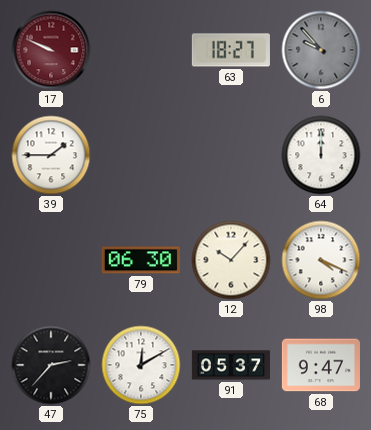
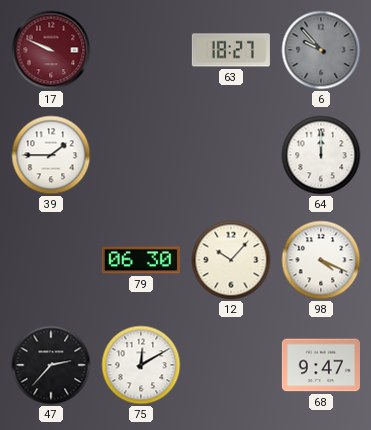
91: 05:37 -> none
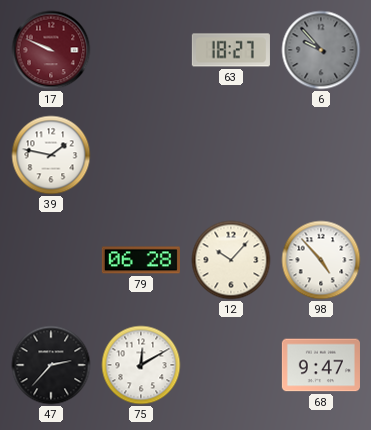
39: 1:45 -> 1:47
64: 12:00 -> none
79: 06:30 -> 06:28
98: 4:19 -> 4:53
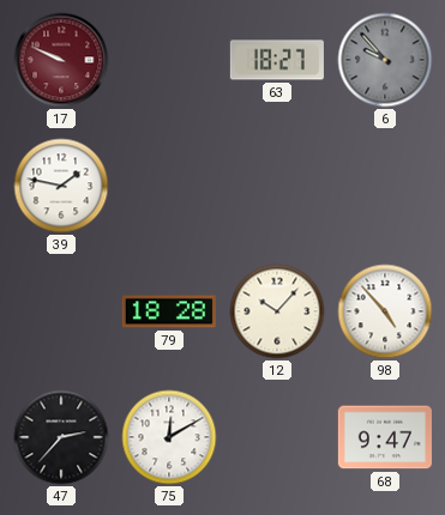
79: 06:28 -> 18:28
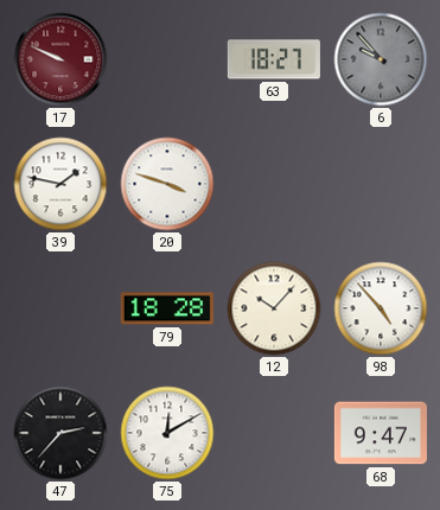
20: none -> 3:48
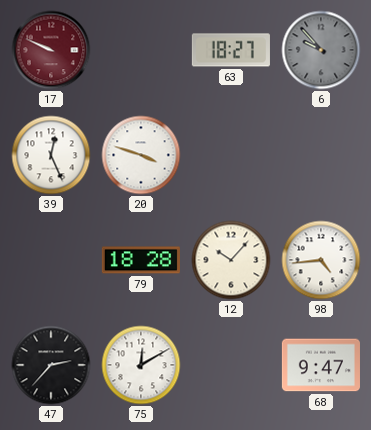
39: 1:47 -> 12:26
98: 4:53 -> 4:44
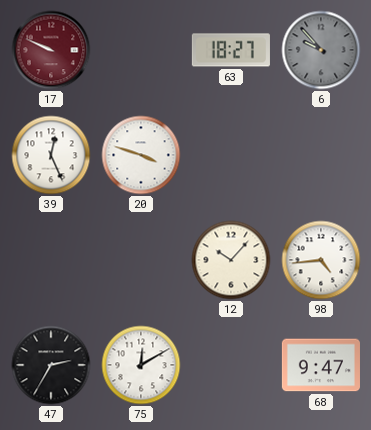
79: 18:28 -> none
47: 2:37 -> 2:35
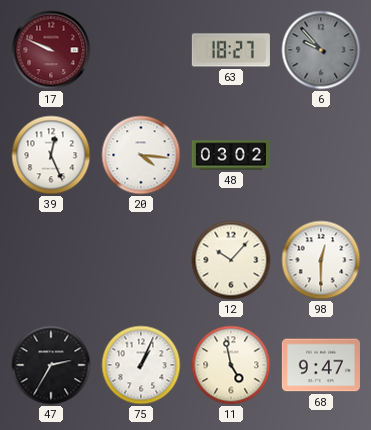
20: 3:48 -> 4:16
48: none -> 03:02
98: 4:44 -> 12:30
75: 12:10 -> 1:04
11: none -> 4:58
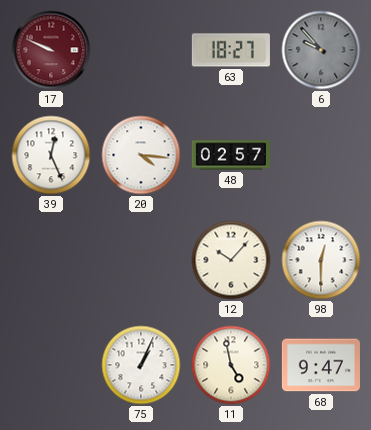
48: 03:02 -> 02:57
47: 2:35 -> none
